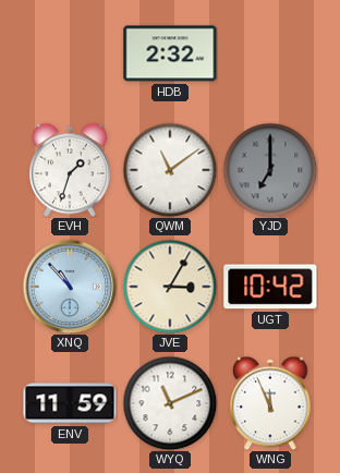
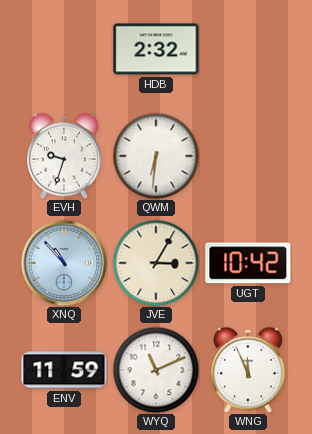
EVH: 1:33 -> 9:33
QWM: 11:09 -> 6:31
YJD: 7:00 -> none
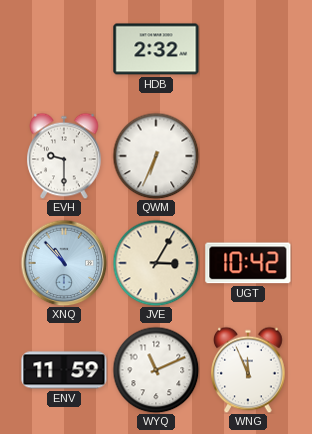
EVH: 9:33 -> 9:30
QWM: 6:31 -> 6:34
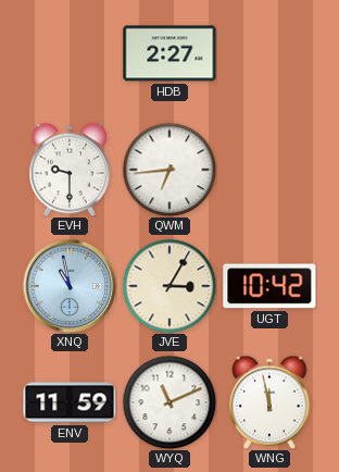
HDB: 2:32 -> 2:27
QWM: 6:34 -> 6:44
XNQ: 10:53 -> 10:58
WNG: 11:56 -> 11:58
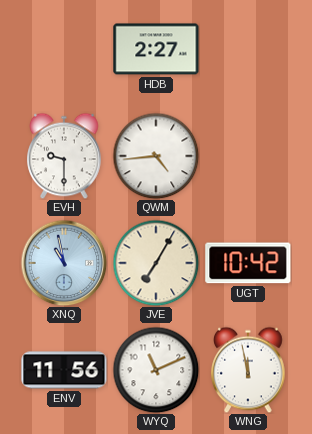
QWM: 6:44 -> 4:44
JVE: 3:05 -> 7:05
ENV: 11:59 -> 11:56
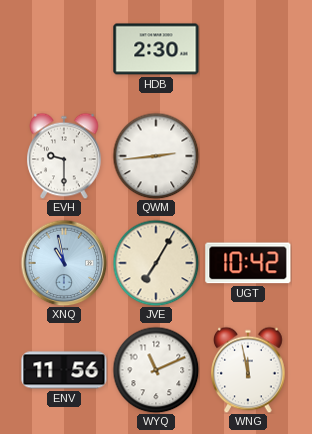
HDB: 2:27 -> 2:30
QWM: 4:44 -> 2:44
